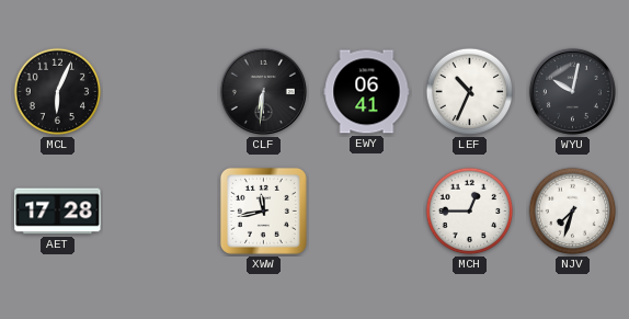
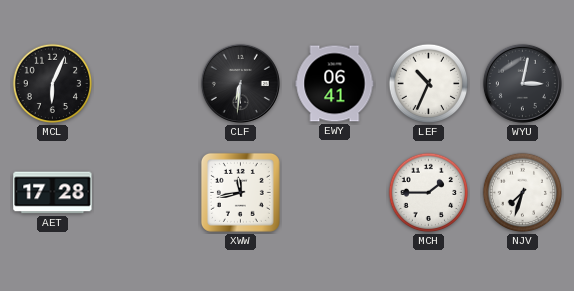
WYU: 10:02 -> 3:02
MCH: 12:45 -> 1:45
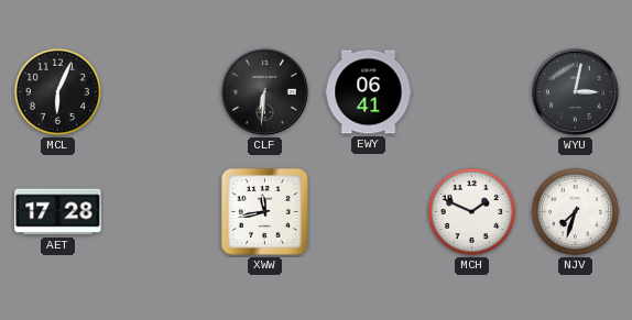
LEF: 10:34 -> none
MCH: 1:45 -> 1:49
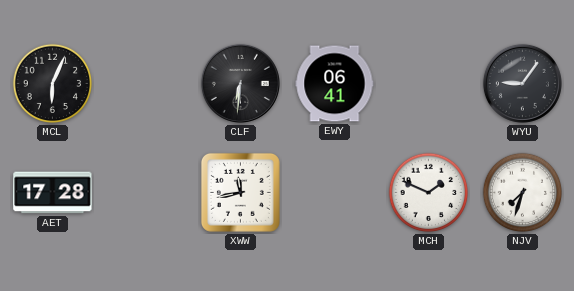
WYU: 3:02 -> 9:06
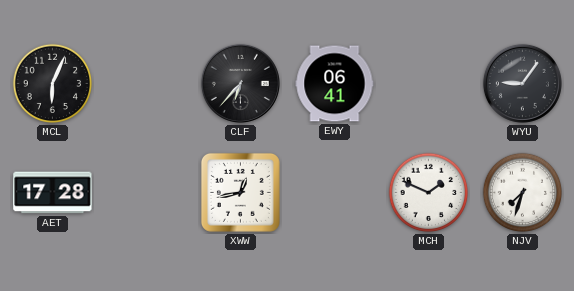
CLF: 6:31 -> 6:37
XWW: 11:43 -> 12:43
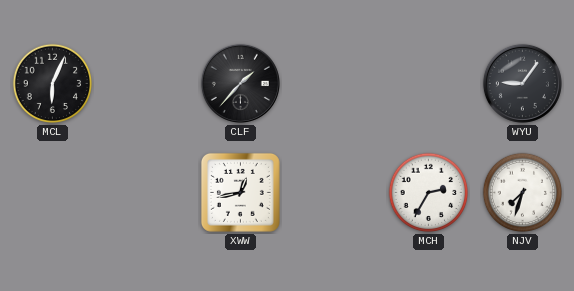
CLF: 6:37 -> 1:37
EWY: 06:41 -> none
AET: 17:28 -> none
MCH: 1:49 -> 2:35
